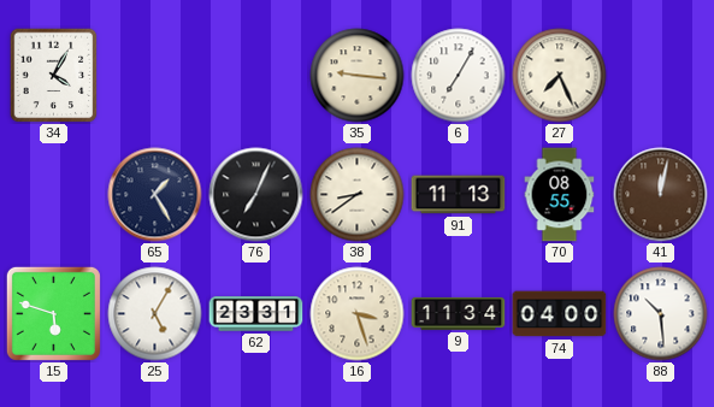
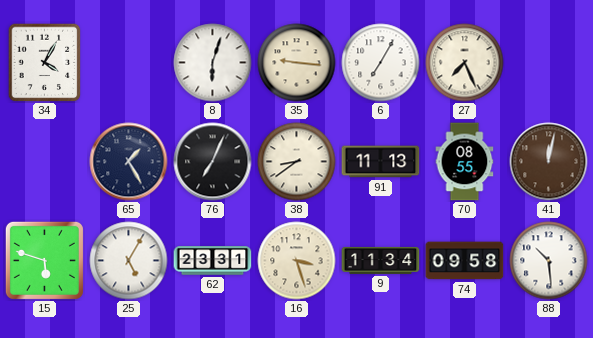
8: none -> 6:03
74: 04:00 -> 09:58
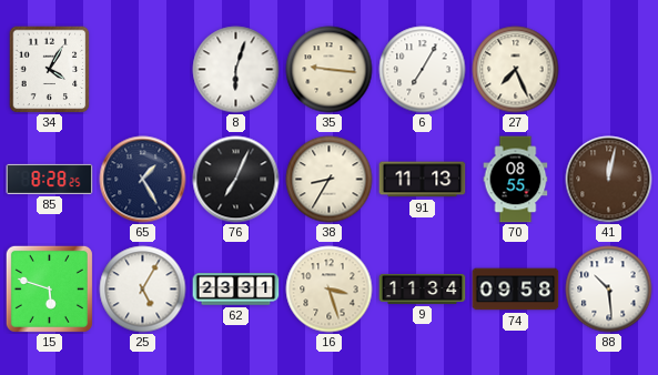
85: none -> 8:28
38: 8:39 -> 8:35
